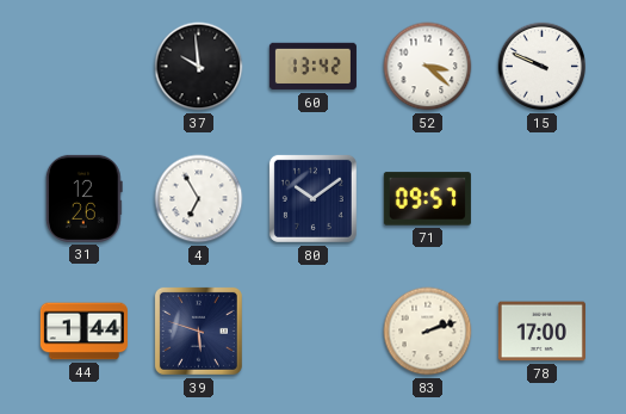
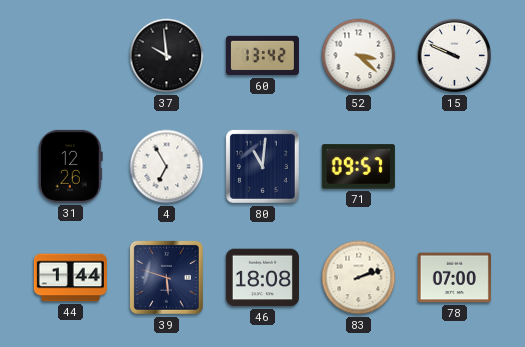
80: 10:09 -> 11:01
46: none -> 18:08
78: 17:00 -> 07:00
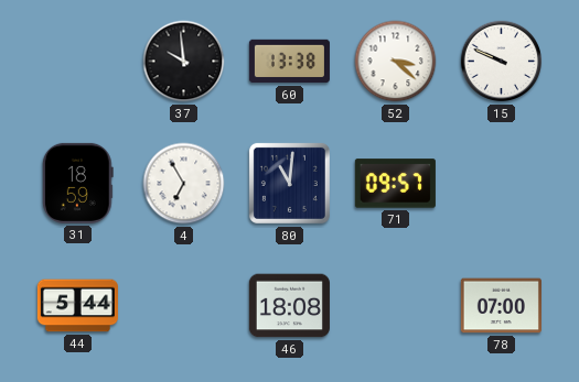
60: 13:42 -> 13:38
31: 12:26 -> 18:59
44: 1:44 -> 5:44
39: 5:48 -> none
83: 2:12 -> none
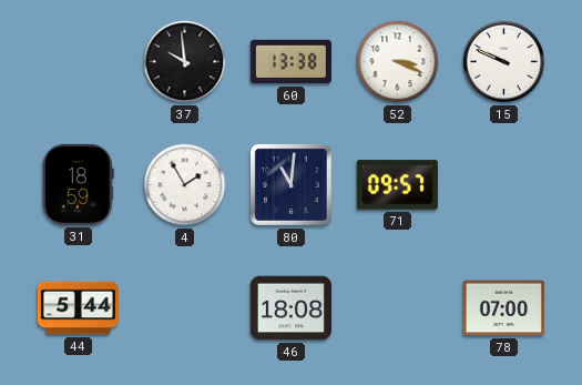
52: 3:22 -> 3:19
4: 6:55 -> 1:55
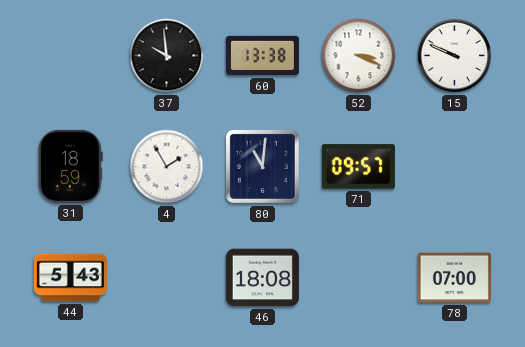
44: 5:44 -> 5:43
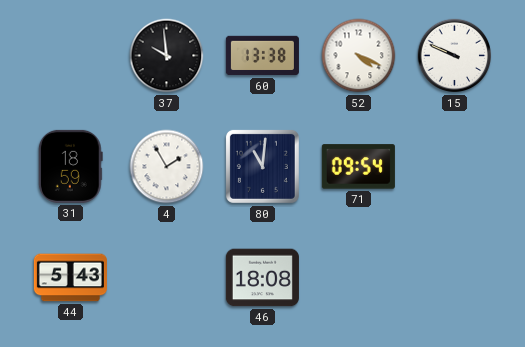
52: 3:19 -> 4:19
71: 09:57 -> 09:54
78: 07:00 -> none
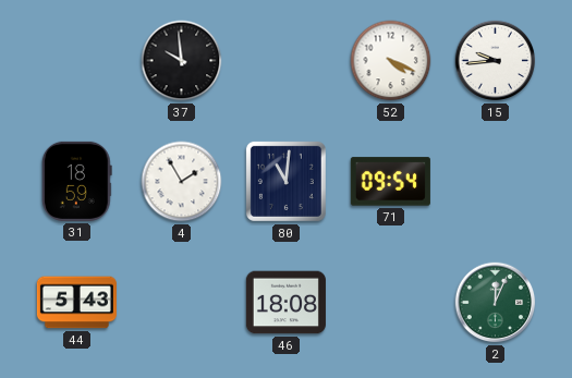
60: 13:38 -> none
15: 9:49 -> 9:44
2: none -> 12:04
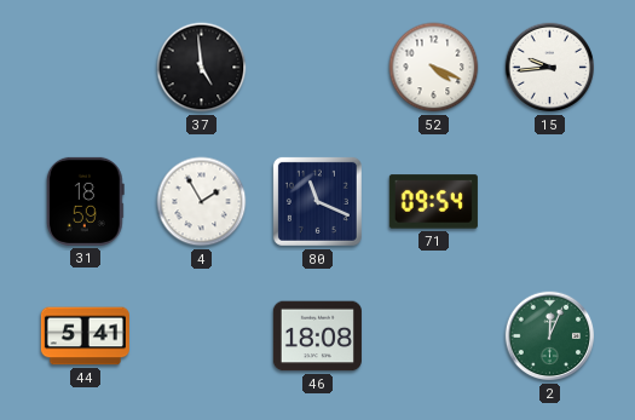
37: 9:59 -> 4:59
80: 11:01 -> 11:19
44: 5:43 -> 5:41
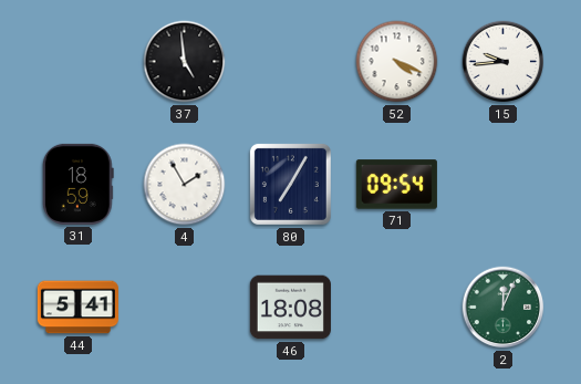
80: 11:19 -> 7:05
